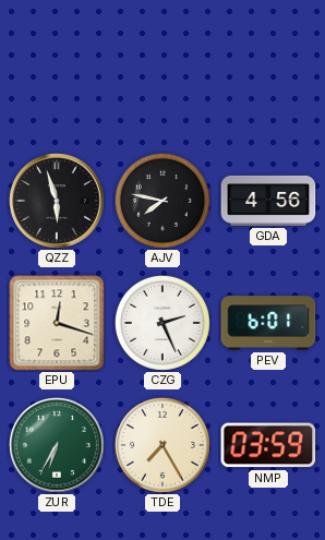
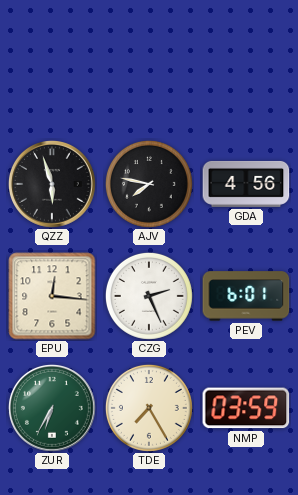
EPU: 12:18 -> 12:16
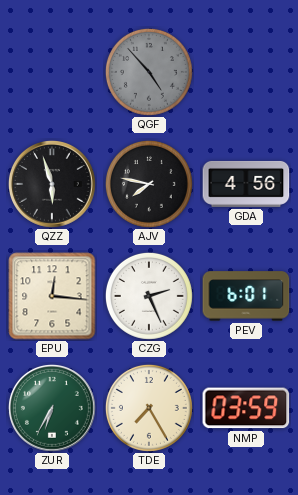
QGF: none -> 4:53
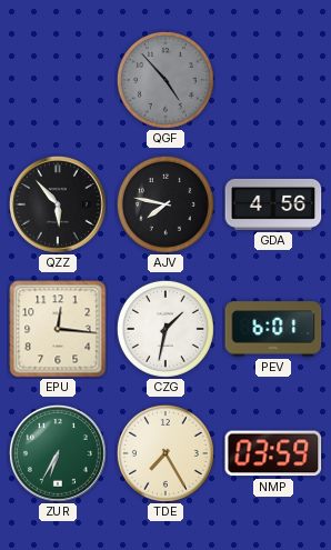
QZZ: 5:57 -> 5:53
CZG: 2:26 -> 1:32
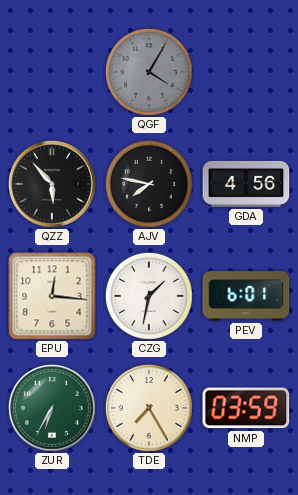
QGF: 4:53 -> 4:05
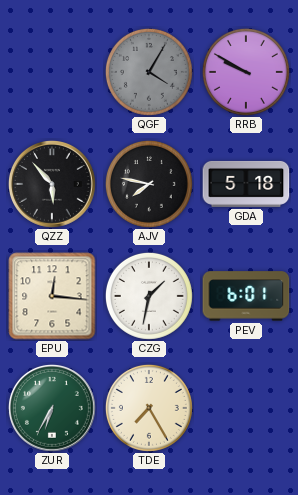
RRB: none -> 9:50
GDA: 4:56 -> 5:18
NMP: 03:59 -> none
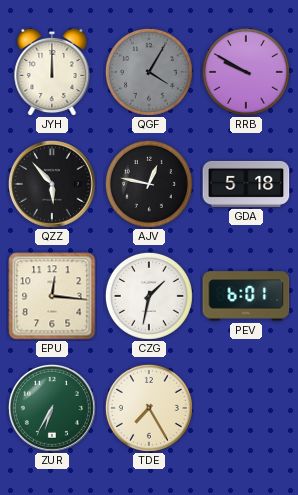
JYH: none -> 12:00
AJV: 7:47 -> 12:47
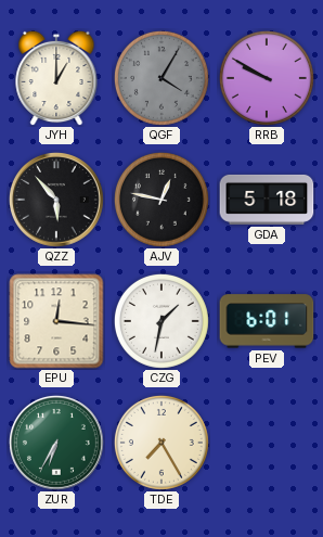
JYH: 12:00 -> 1:00
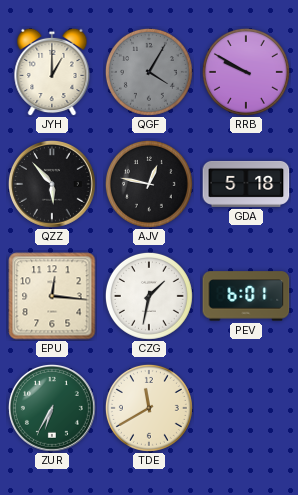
TDE: 7:25 -> 11:40
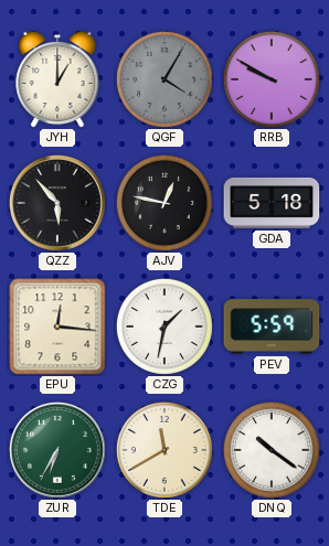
PEV: 6:01 -> 5:59
DNQ: none -> 10:21
